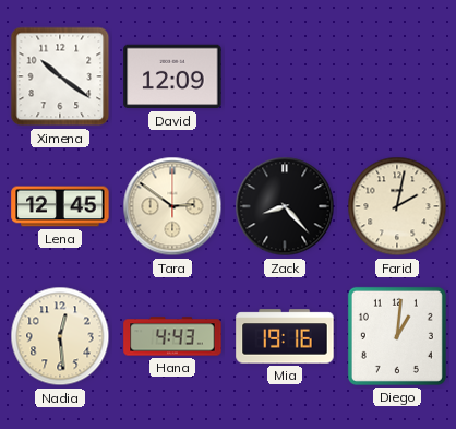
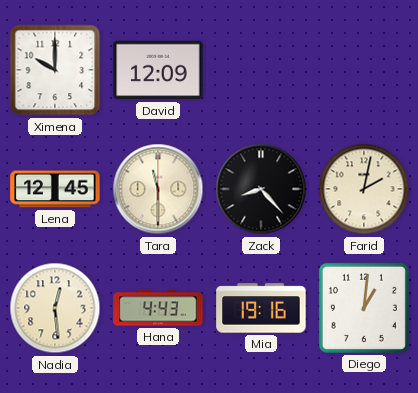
Ximena: 10:21 -> 10:00
Tara: 2:51 -> 11:30
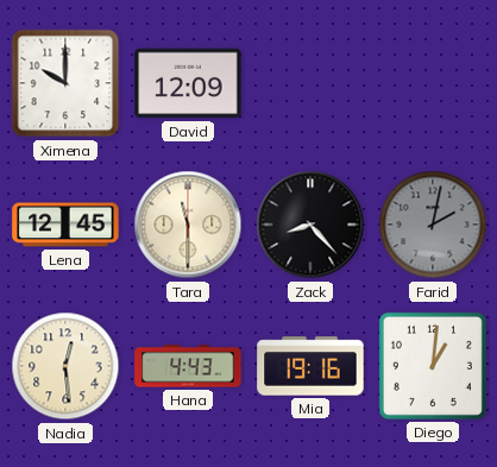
Farid dial: cream -> grey
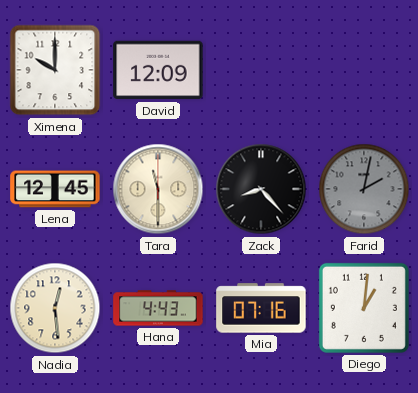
Mia: 19:16 -> 07:16
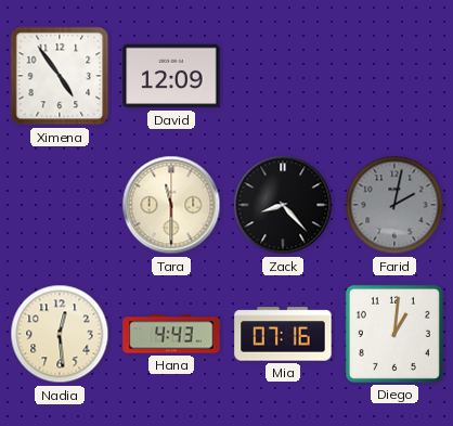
Ximena: 10:00 -> 4:54
Lena: 12:45 -> none
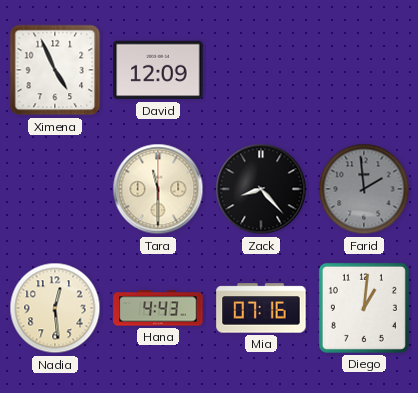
Ximena: 4:54 -> 4:56
Farid: 2:02 -> 1:59
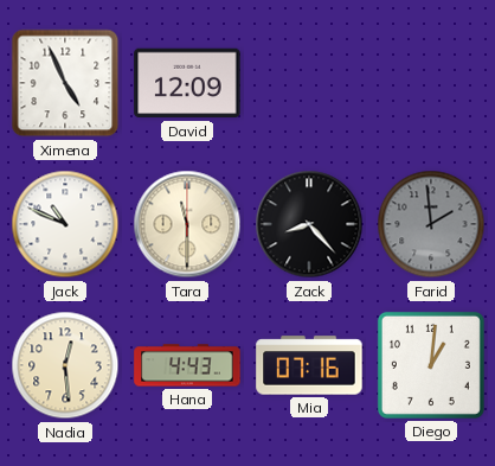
Jack: none -> 10:49
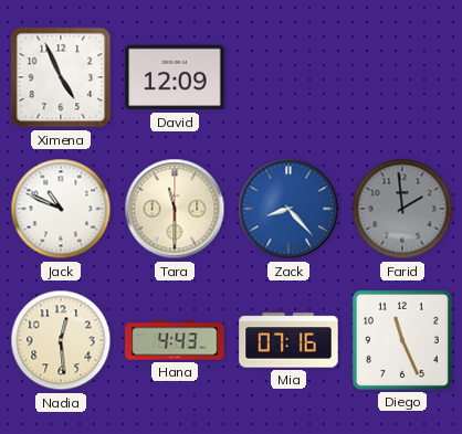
Zack dial: black -> blue
Diego: 1:01 -> 11:26
